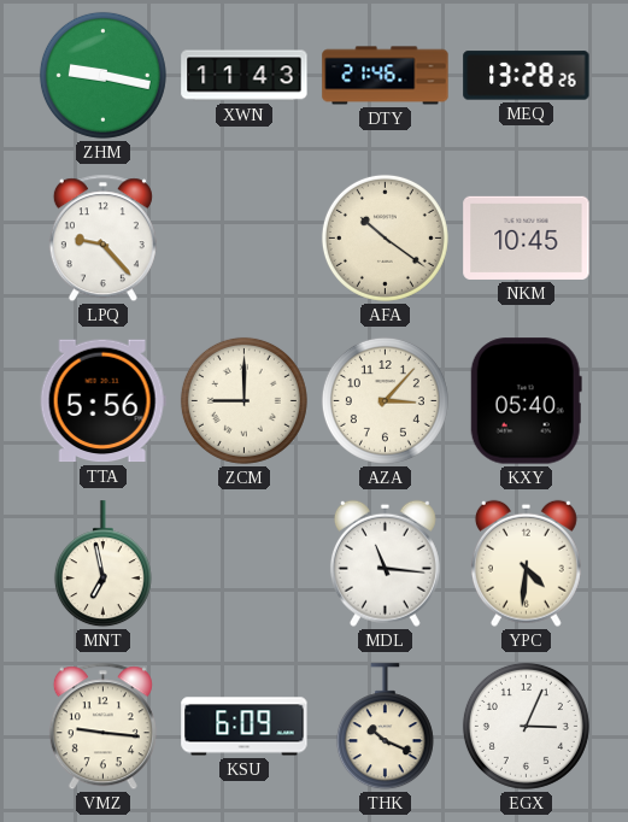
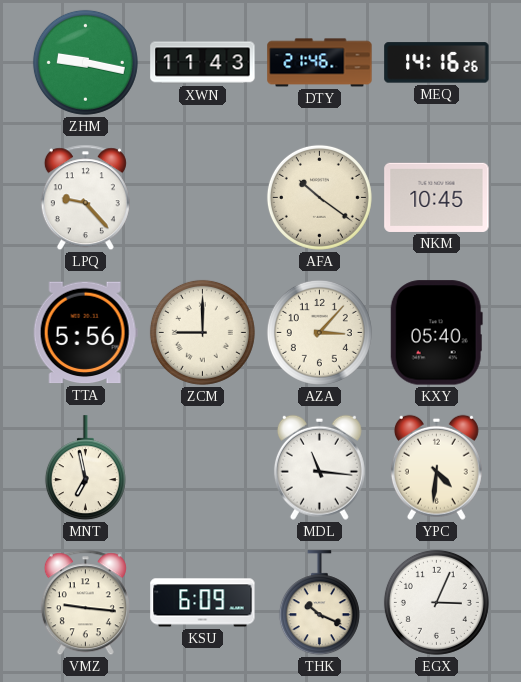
MEQ: 13:28 -> 14:16
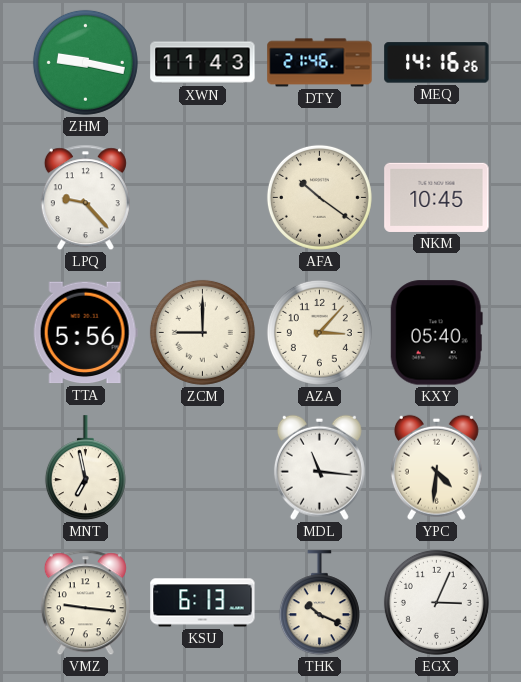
KSU: 6:09 -> 6:13
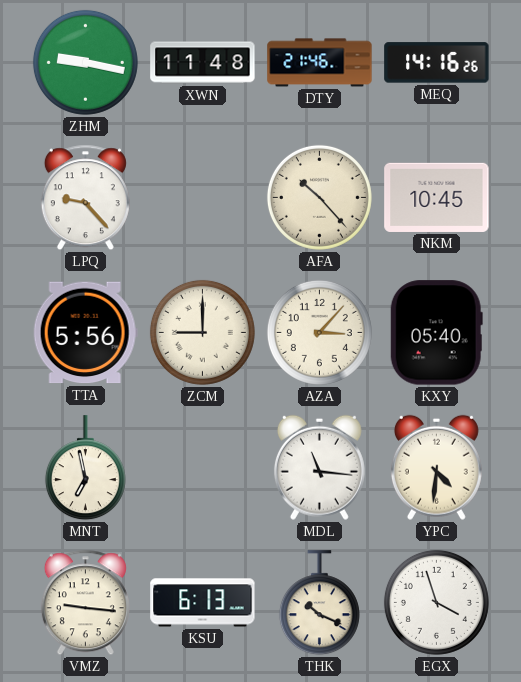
XWN: 11:43 -> 11:48
AFA: 10:21 -> 10:23
EGX: 3:04 -> 3:57
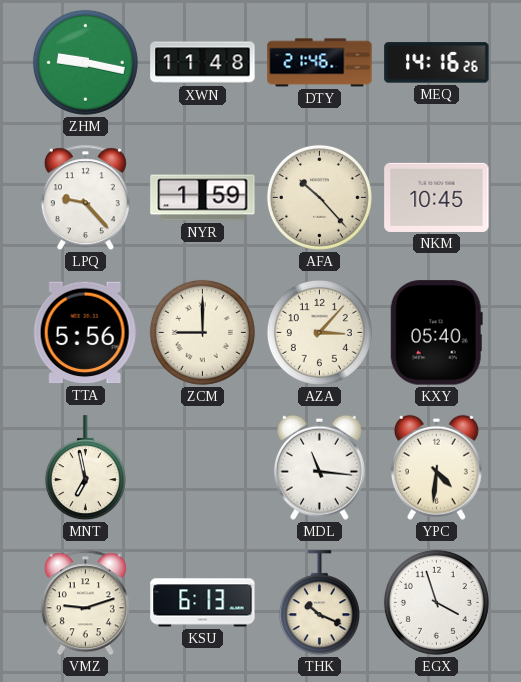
NYR: none -> 1:59
VMZ: 9:16 -> 9:12
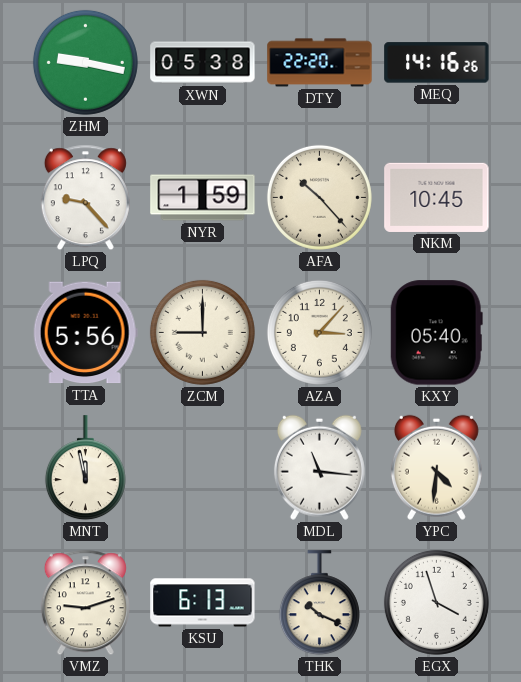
XWN: 11:48 -> 05:38
DTY: 21:46 -> 22:20
MNT: 6:58 -> 11:58
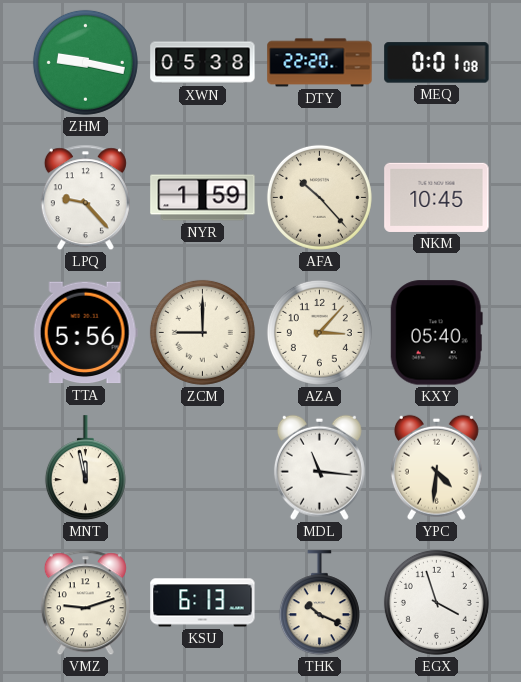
MEQ: 14:16 -> 0:01
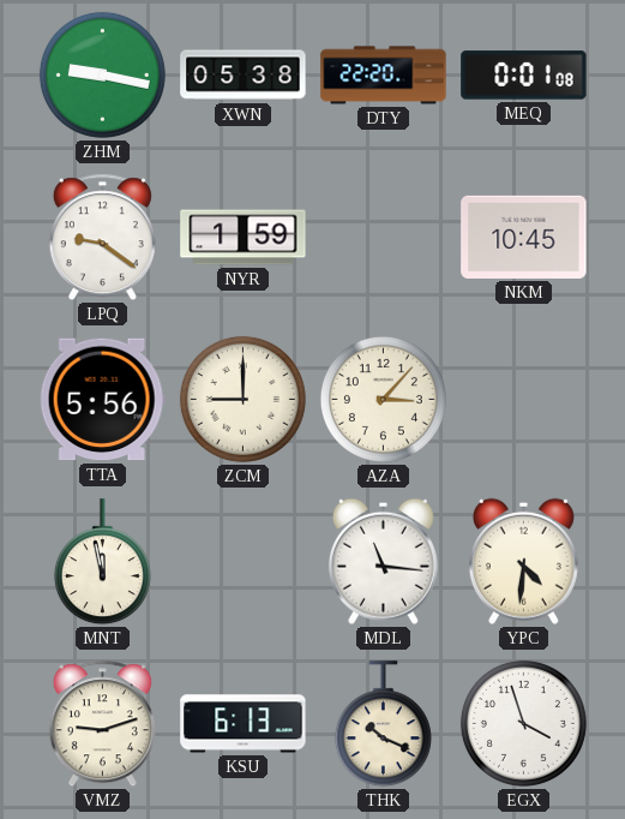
LPQ: 9:23 -> 9:21
AFA: 10:23 -> none
KXY: 05:40 -> none
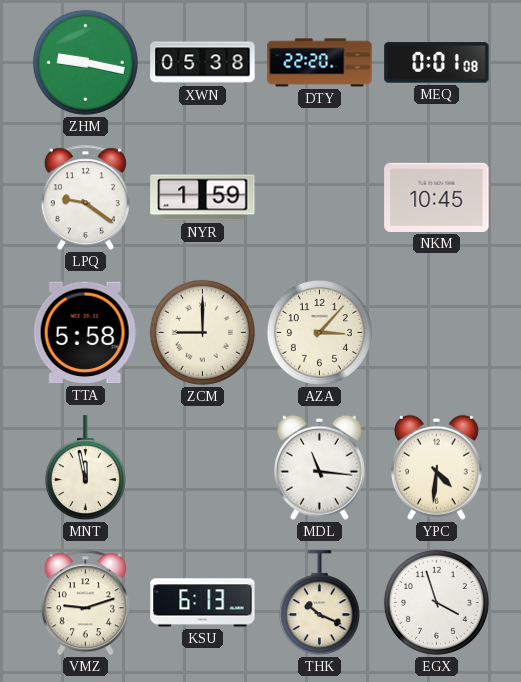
TTA: 5:56 -> 5:58
